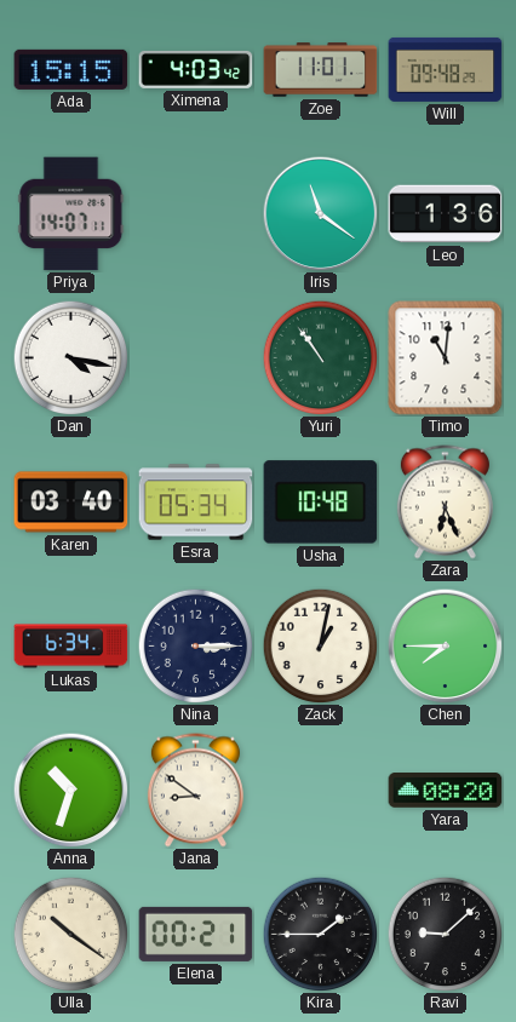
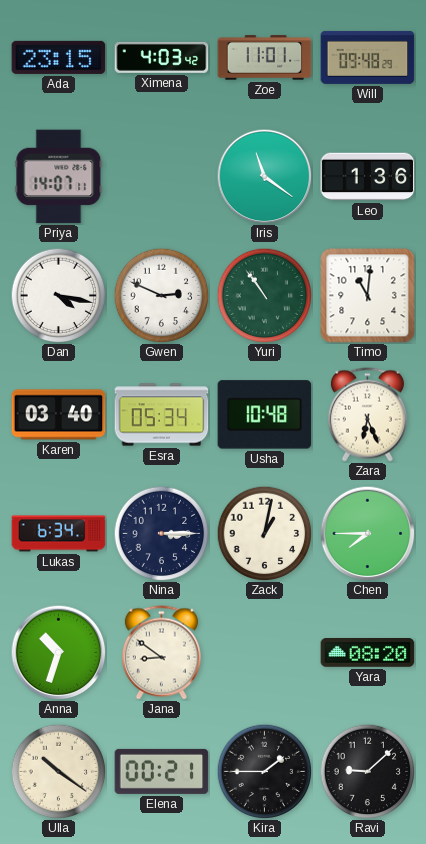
Ada: 15:15 -> 23:15
Gwen: none -> 2:49
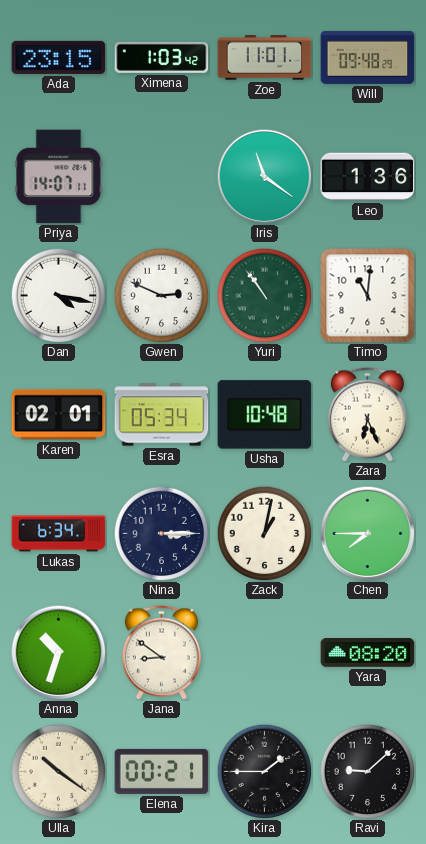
Ximena: 4:03 -> 1:03
Karen: 03:40 -> 02:01
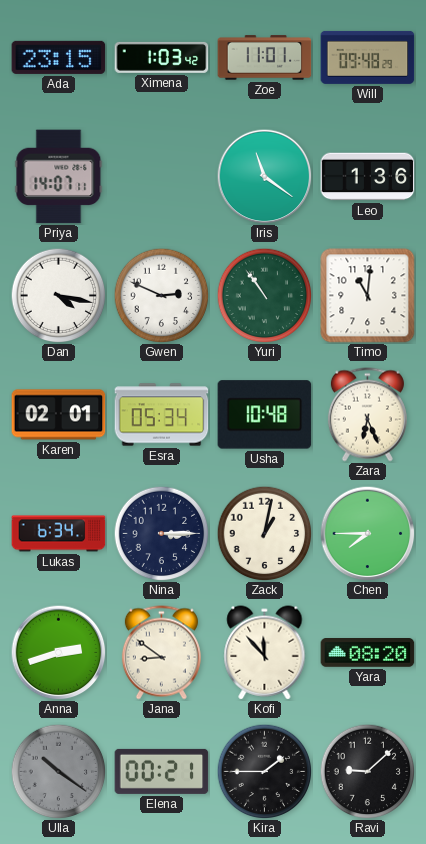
Anna: 10:33 -> 2:42
Kofi: none -> 11:53
Ulla dial: cream -> grey
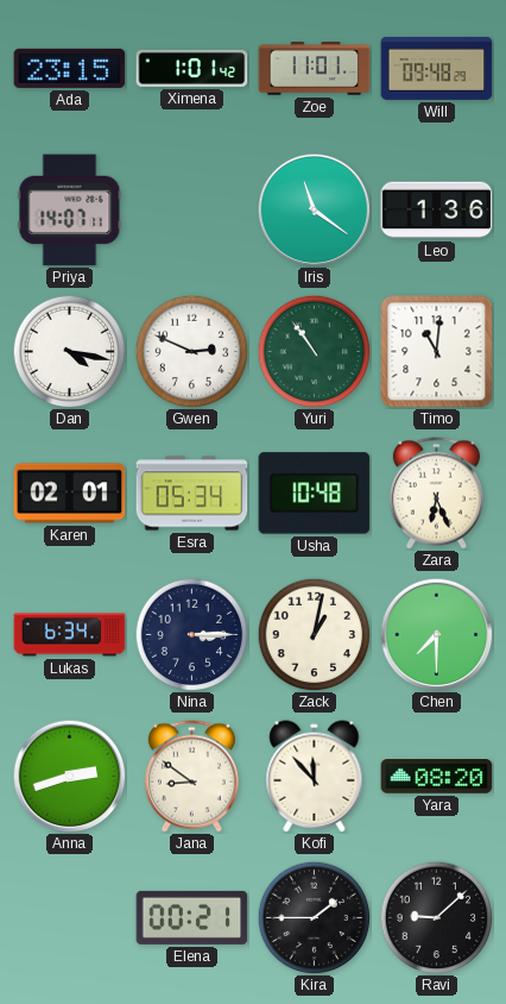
Ximena: 1:03 -> 1:01
Chen: 7:45 -> 7:30
Ulla: 10:21 -> none
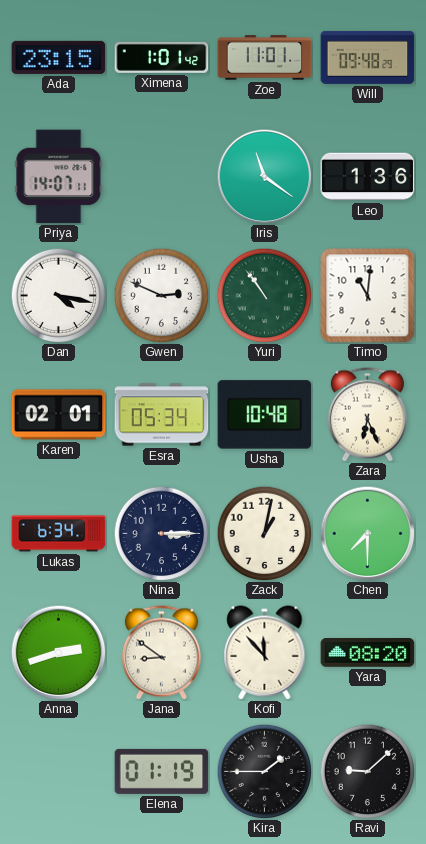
Elena: 00:21 -> 01:19
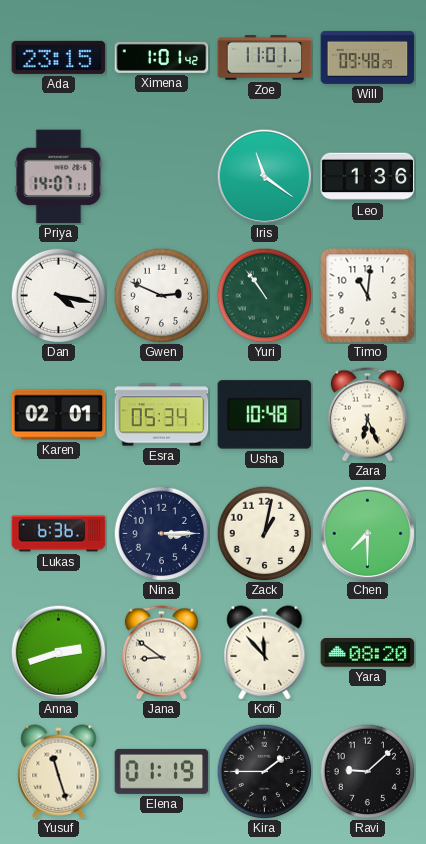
Lukas: 6:34 -> 6:36
Yusuf: none -> 11:27
